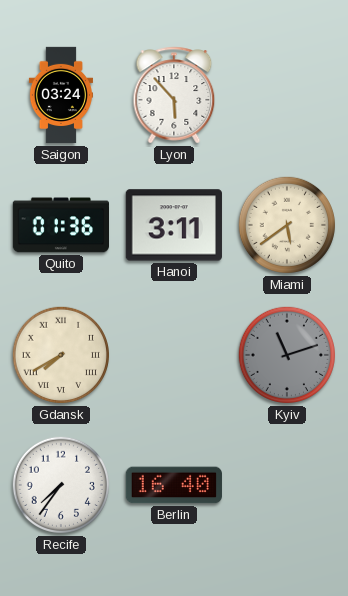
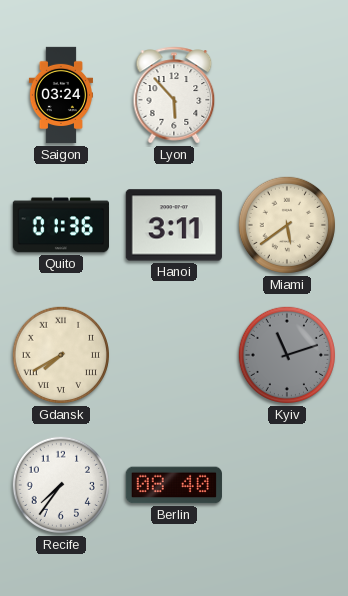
Berlin: 16:40 -> 08:40
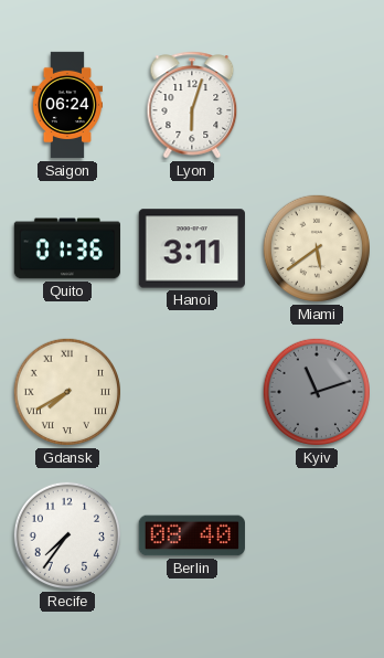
Saigon: 03:24 -> 06:24
Lyon: 5:53 -> 6:03
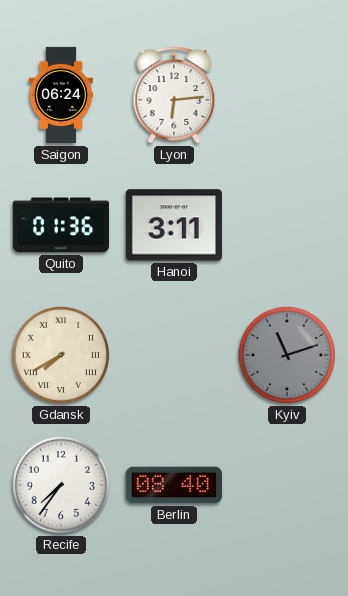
Lyon: 6:03 -> 6:14
Miami: 5:39 -> none
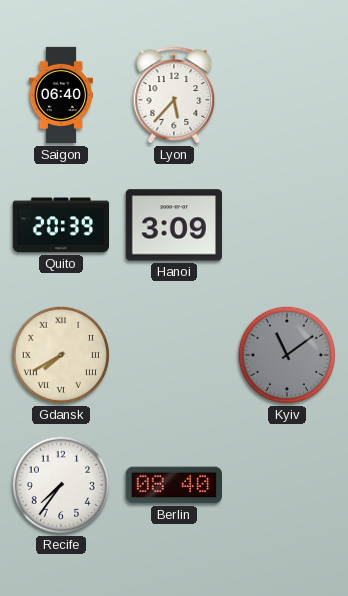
Saigon: 06:24 -> 06:40
Lyon: 6:14 -> 5:37
Quito: 01:36 -> 20:39
Hanoi: 3:11 -> 3:09
Kyiv: 11:12 -> 11:09
